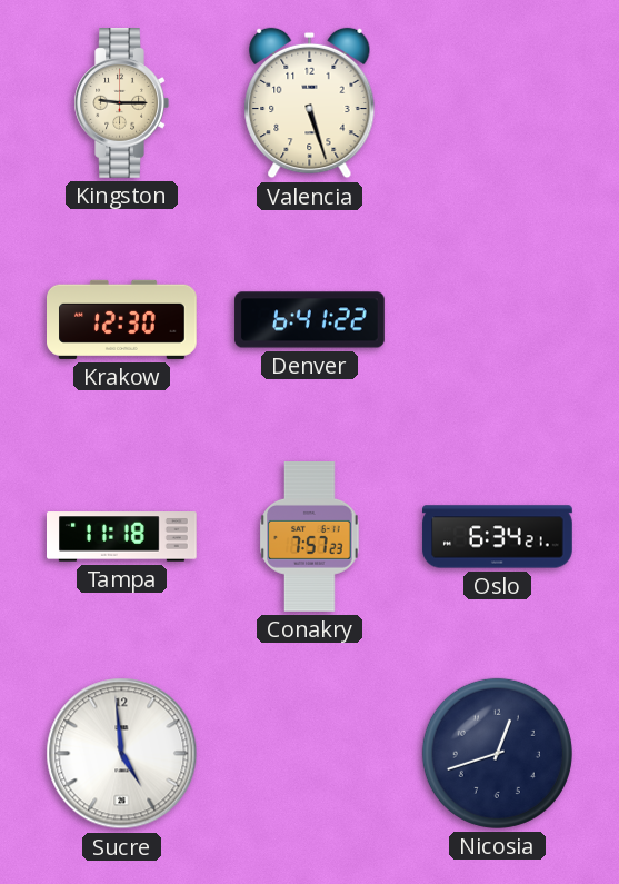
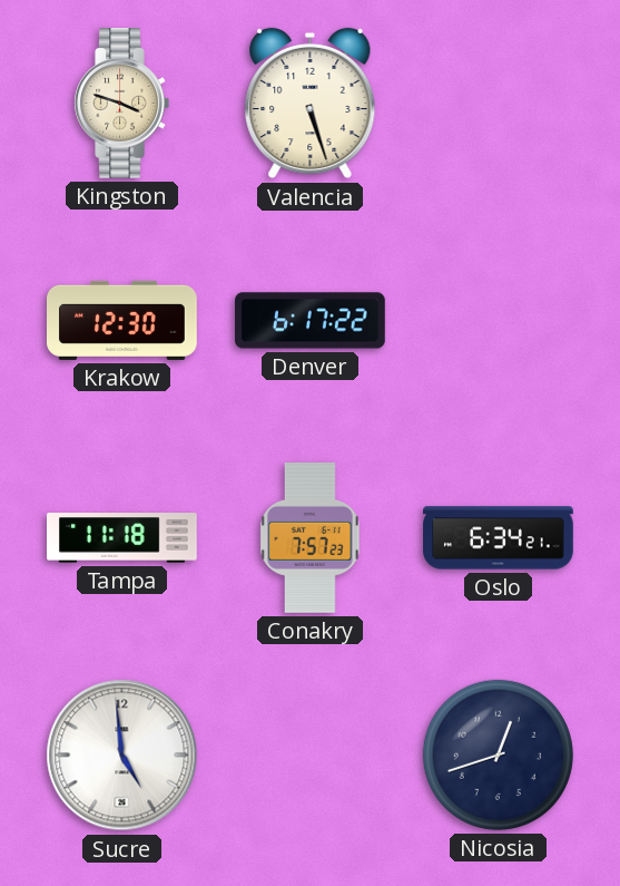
Kingston: 9:15 -> 3:48
Denver: 6:41 -> 6:17
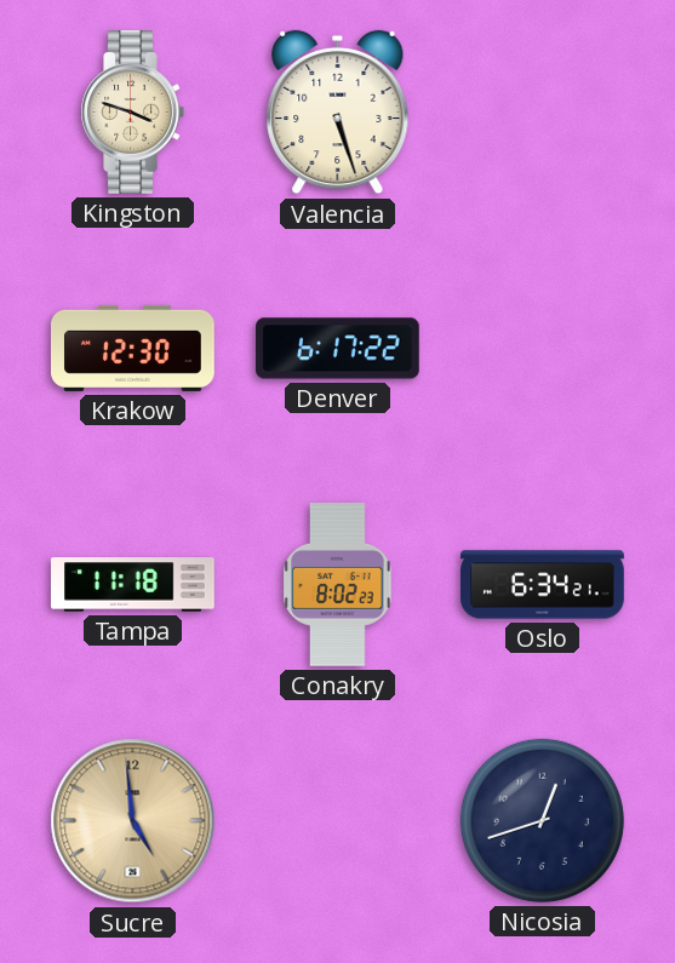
Conakry: 7:57 -> 8:02
Sucre dial: white -> champagne
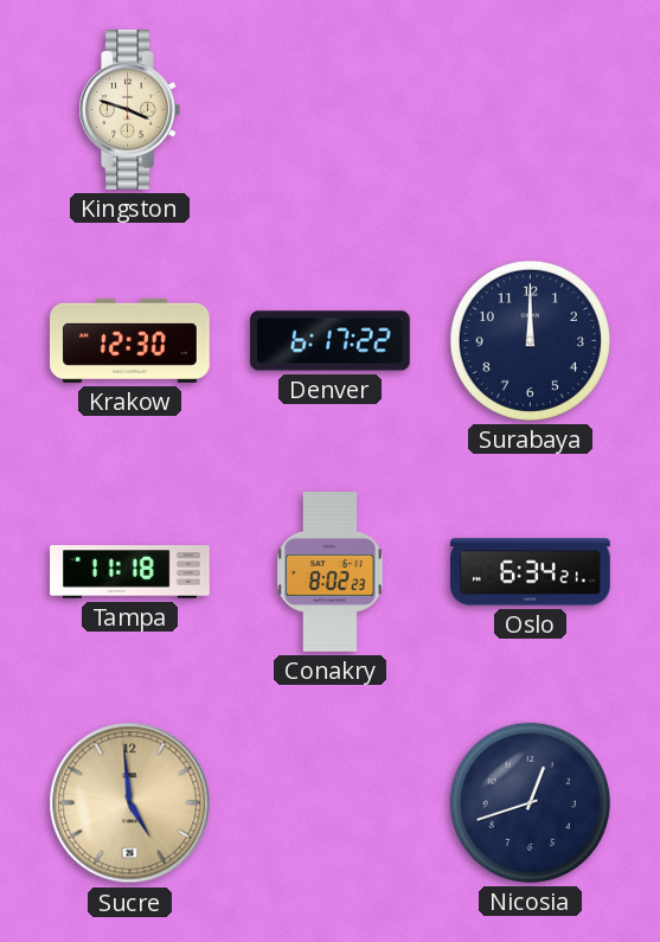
Valencia: 5:27 -> none
Surabaya: none -> 12:00
